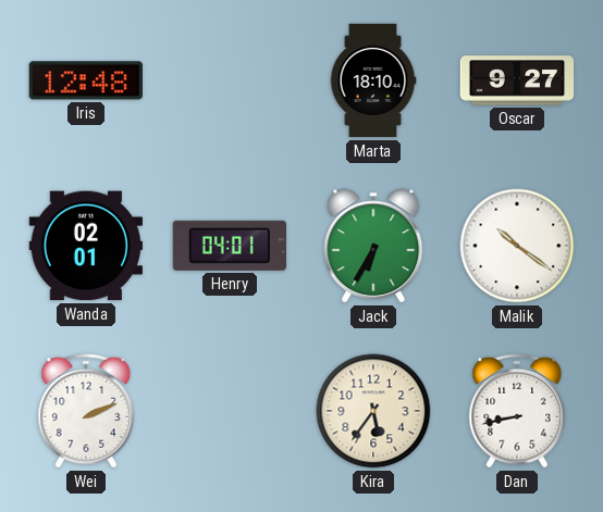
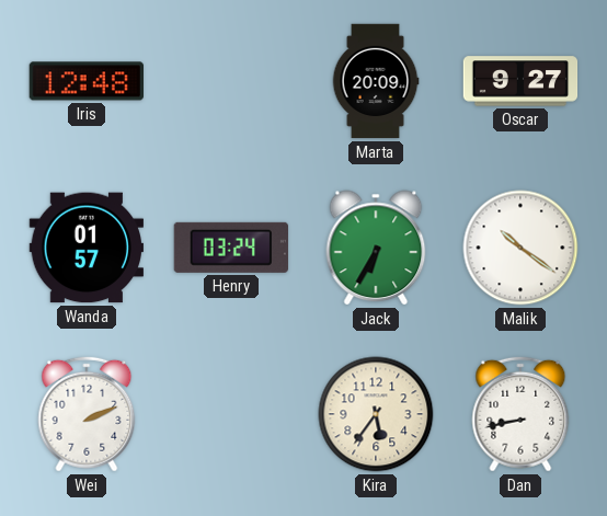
Marta: 18:10 -> 20:09
Wanda: 02:01 -> 01:57
Henry: 04:01 -> 03:24
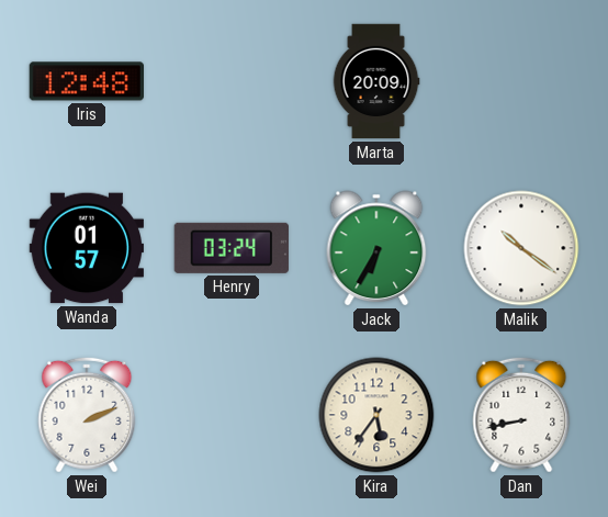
Oscar: 9:27 -> none
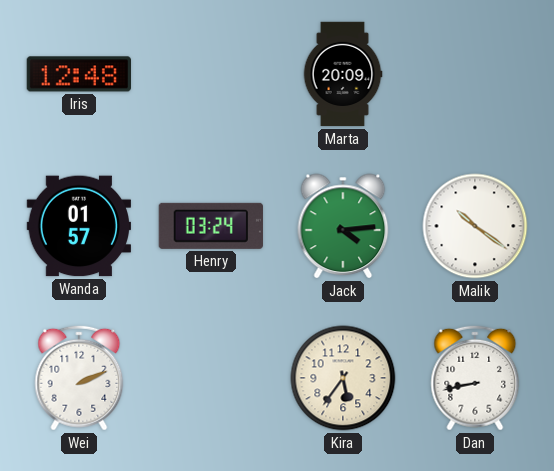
Jack: 6:35 -> 4:14
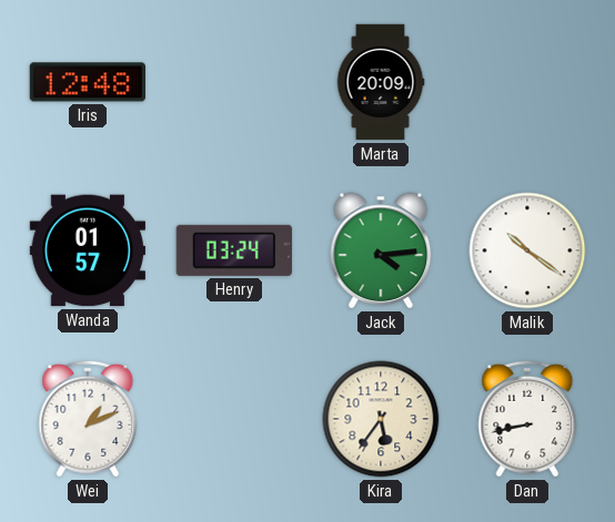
Wei: 2:11 -> 1:11
